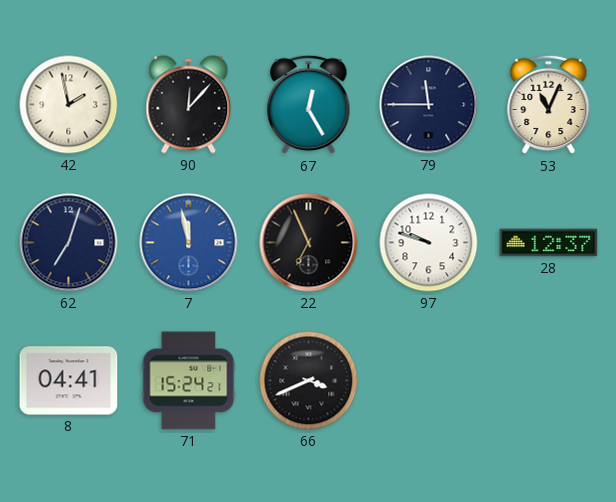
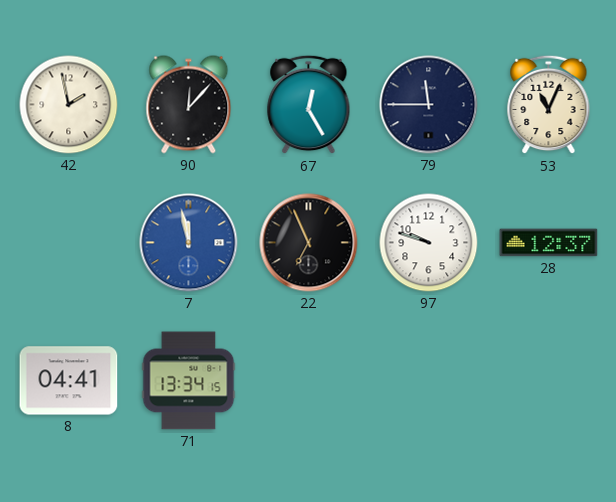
62: 7:03 -> none
71: 15:24 -> 13:34
66: 3:41 -> none
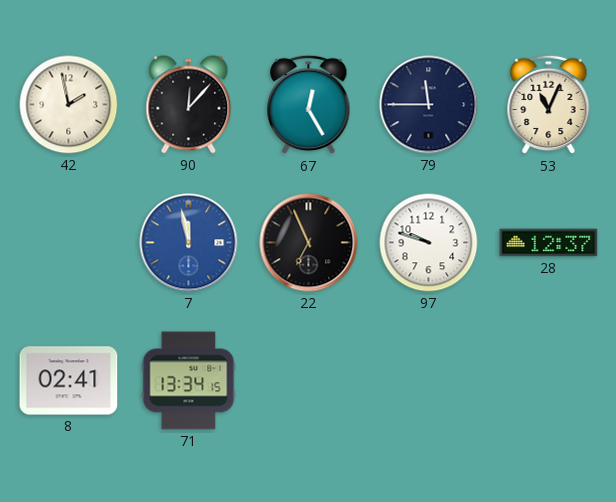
8: 04:41 -> 02:41
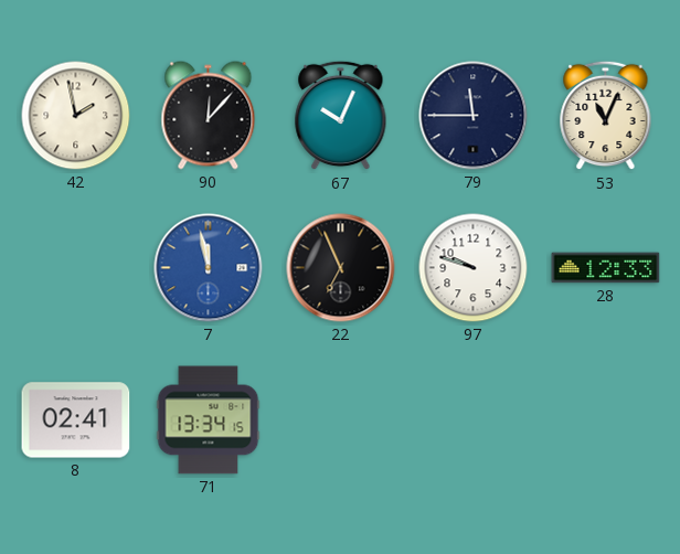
67: 12:25 -> 10:04
28: 12:37 -> 12:33
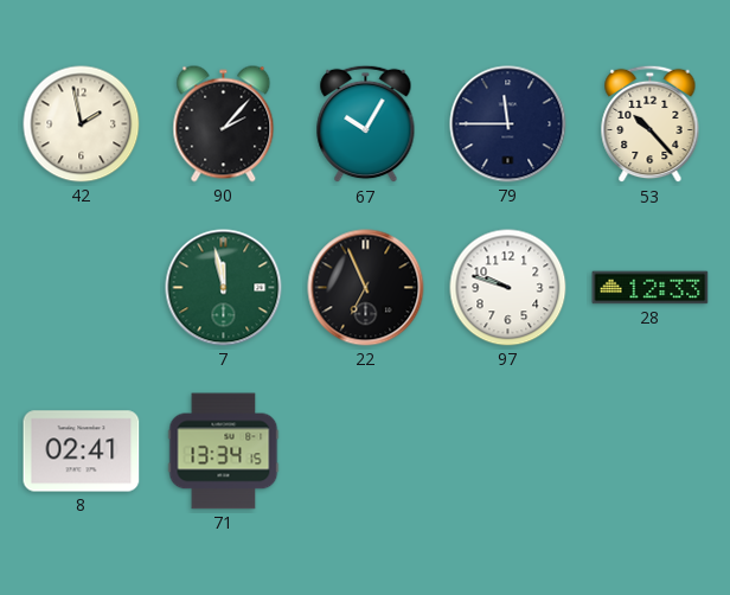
90: 12:07 -> 2:07
67: 10:04 -> 10:05
53: 11:04 -> 10:23
7 dial: blue -> green
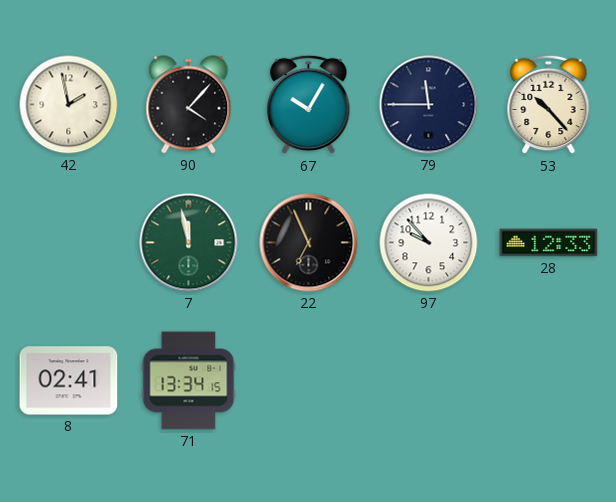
90: 2:07 -> 4:07
97: 9:48 -> 9:53
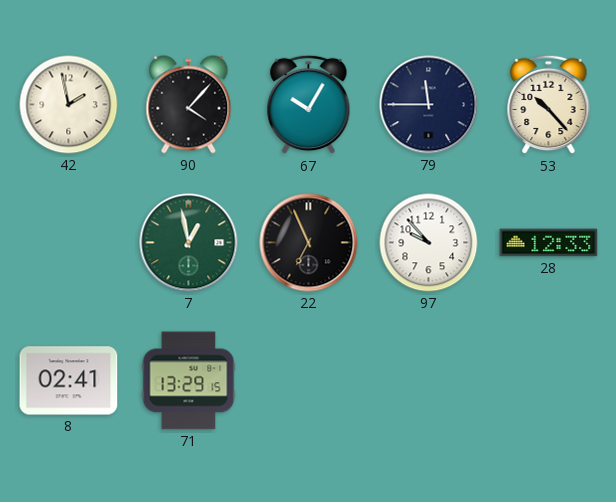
7: 11:58 -> 12:58
71: 13:34 -> 13:29
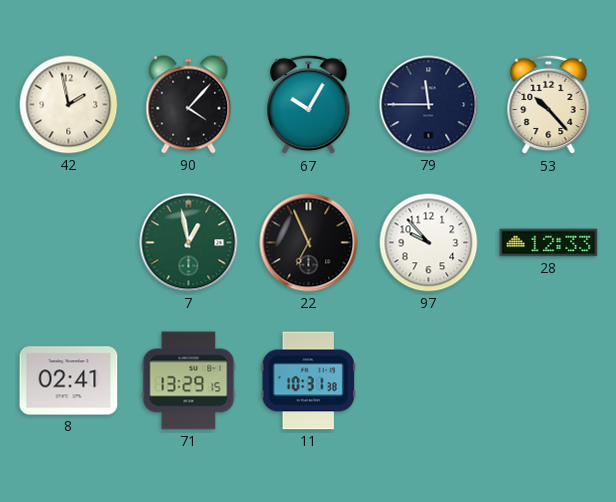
11: none -> 10:31
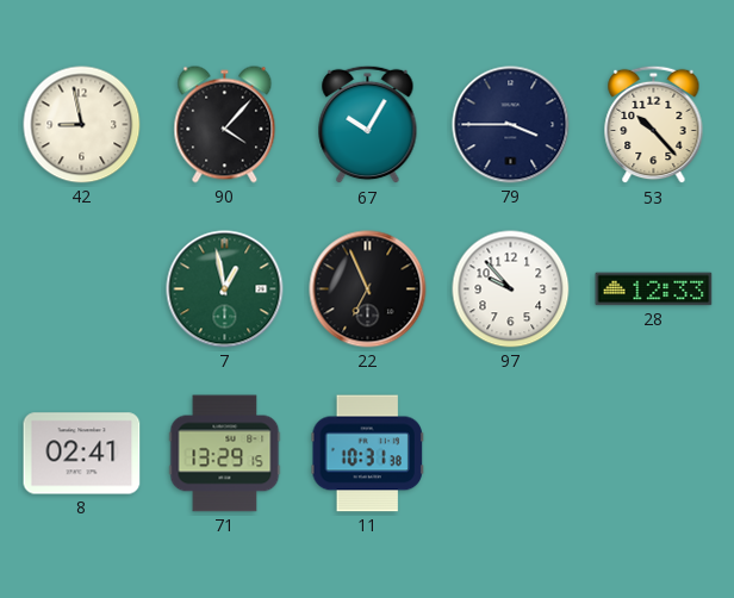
42: 1:58 -> 8:58
79: 11:45 -> 3:45
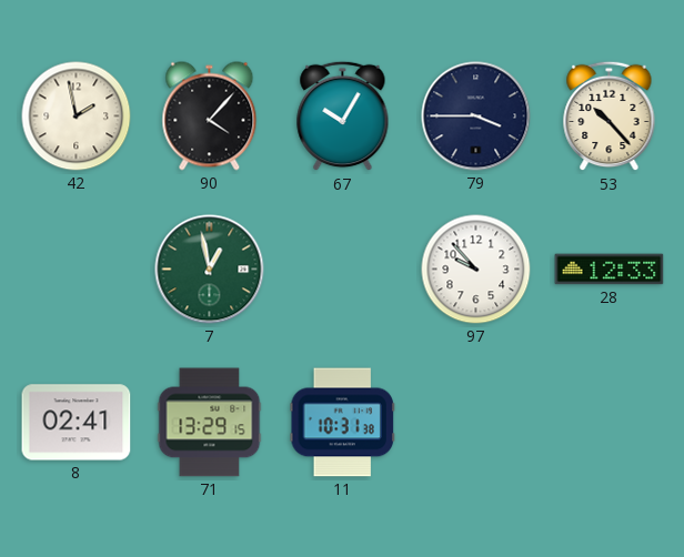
42: 8:58 -> 1:58
22: 6:56 -> none
